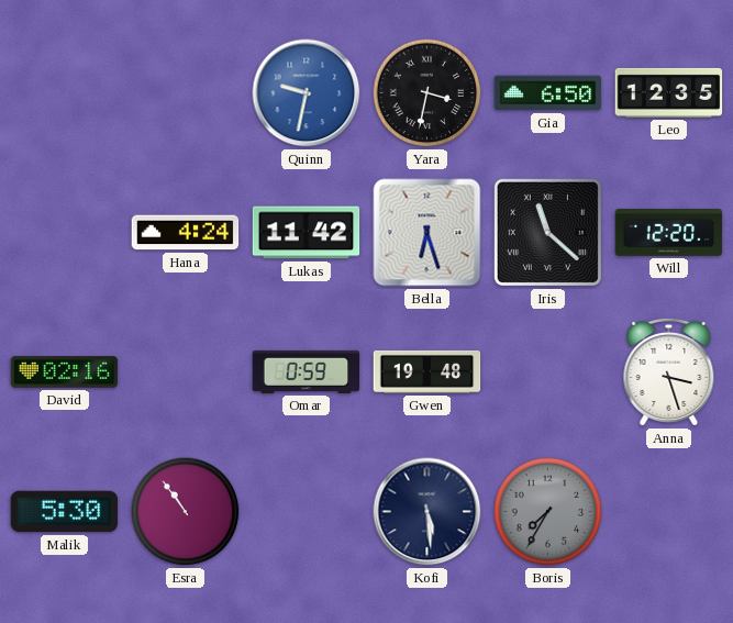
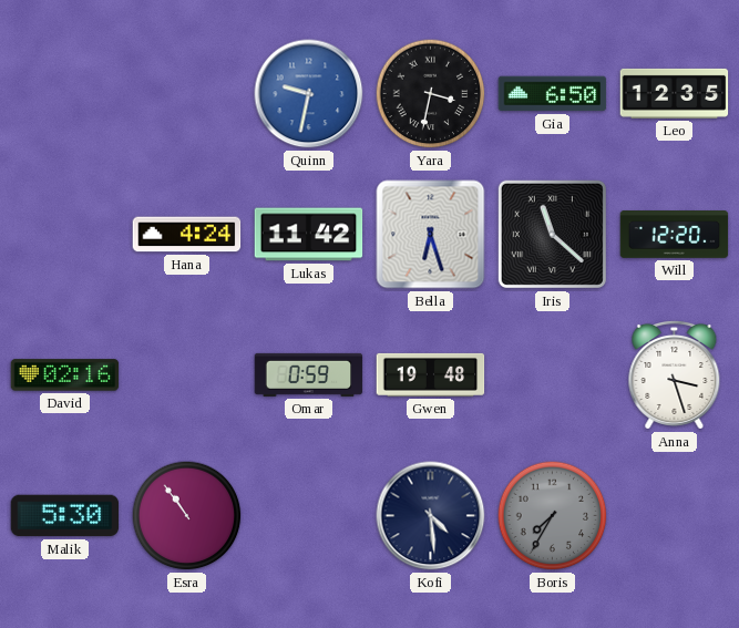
Kofi: 5:29 -> 4:29
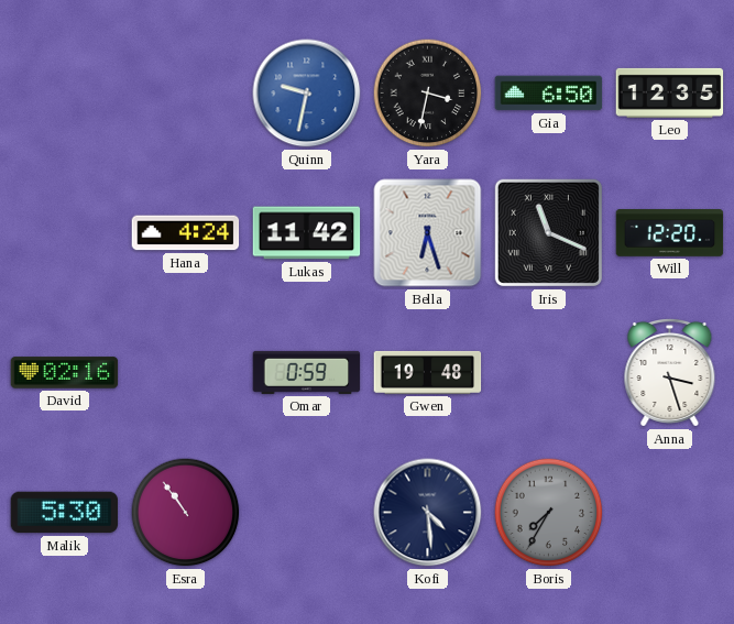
Iris: 11:22 -> 11:19
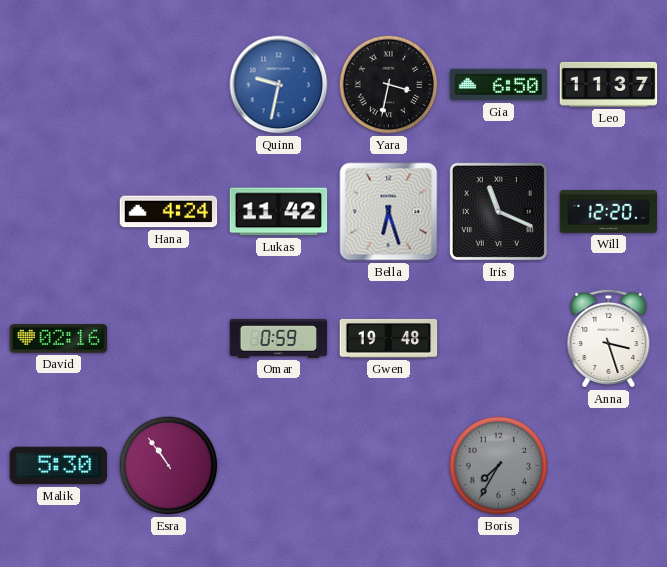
Leo: 12:35 -> 11:37
Kofi: 4:29 -> none
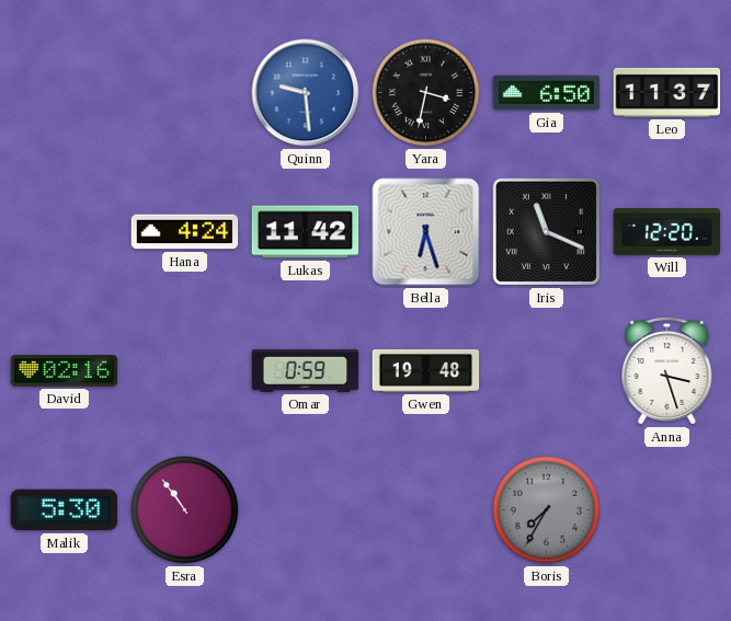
Quinn: 9:32 -> 9:29
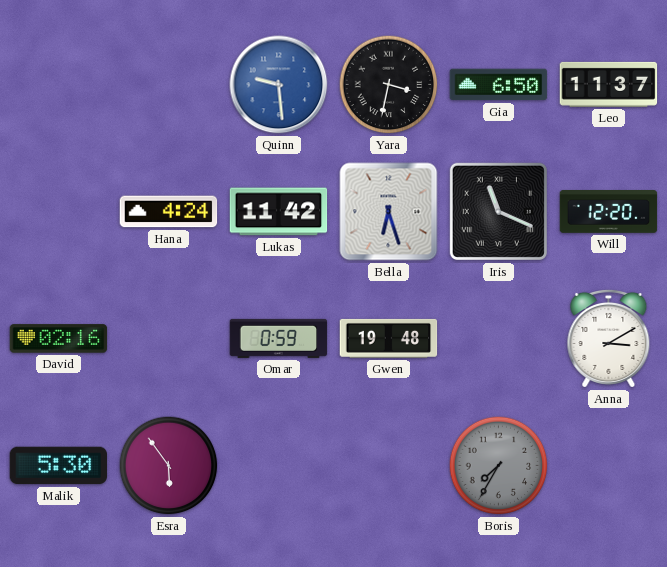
Anna: 3:27 -> 3:10
Esra: 10:54 -> 5:54
